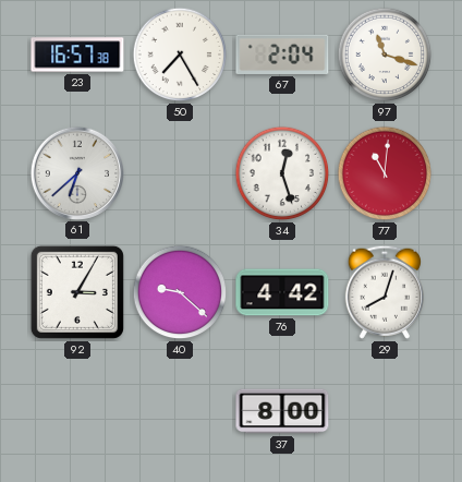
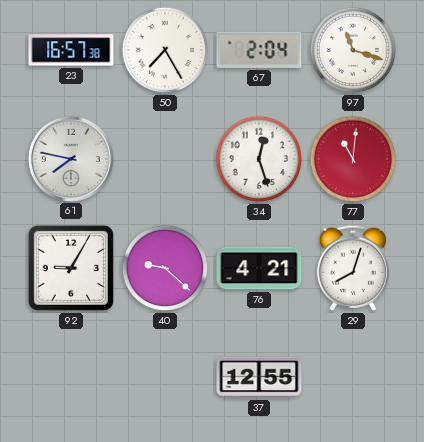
61: 6:38 -> 7:47
92: 3:05 -> 9:05
76: 4:42 -> 4:21
37: 8:00 -> 12:55
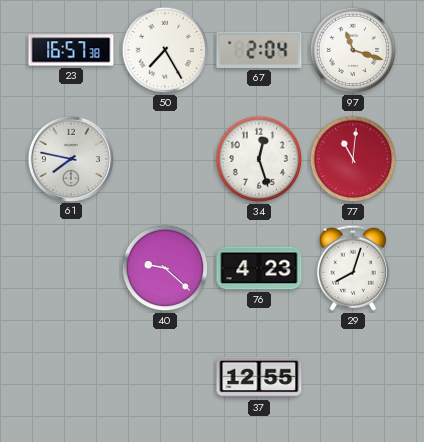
92: 9:05 -> none
76: 4:21 -> 4:23
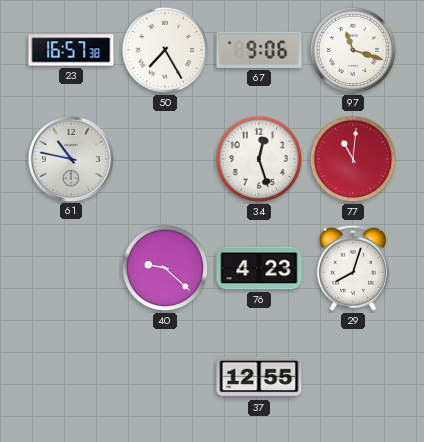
67: 2:04 -> 9:06
61: 7:47 -> 10:47
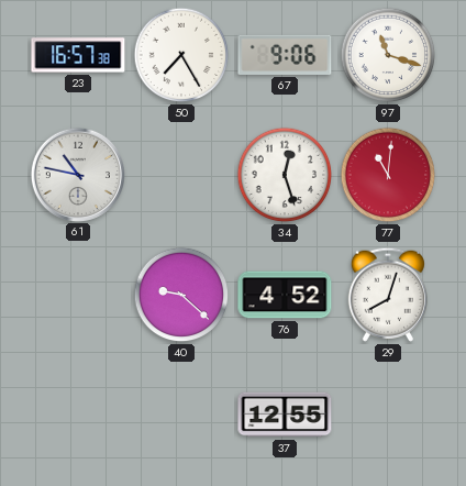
76: 4:23 -> 4:52
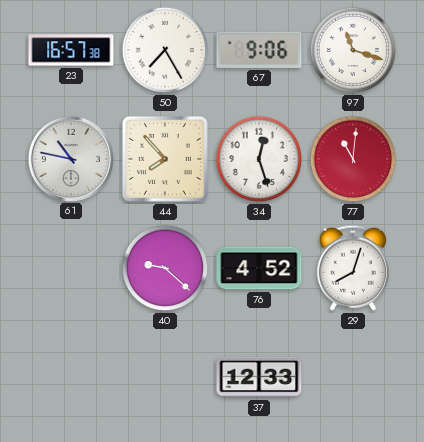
44: none -> 7:53
37: 12:55 -> 12:33
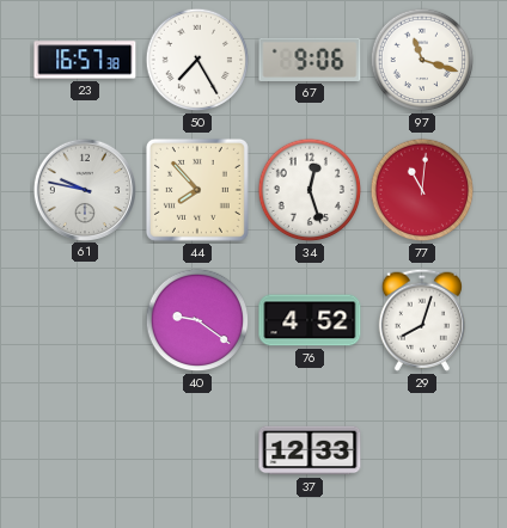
61: 10:47 -> 9:47
40: 9:22 -> 9:21
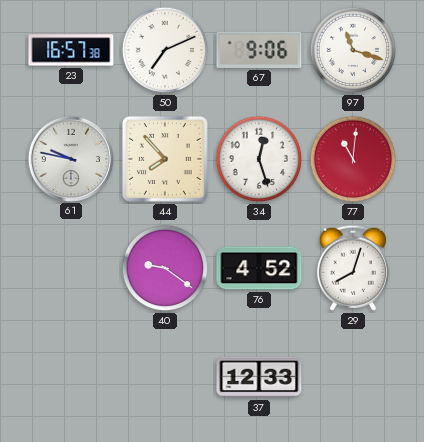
50: 7:25 -> 7:11
